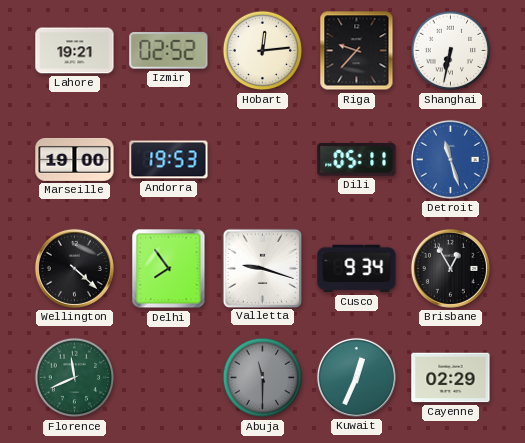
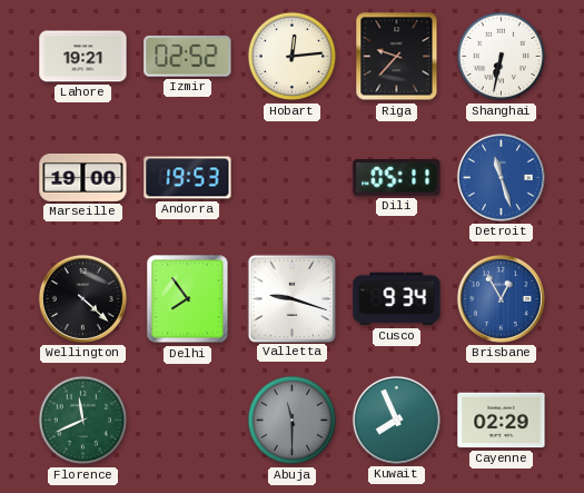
Brisbane dial: black -> blue
Kuwait: 12:34 -> 7:56
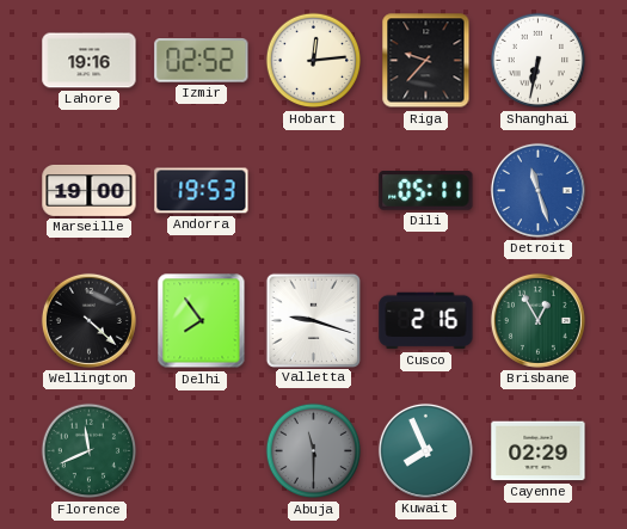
Lahore: 19:21 -> 19:16
Cusco: 9:34 -> 2:16
Brisbane dial: blue -> green
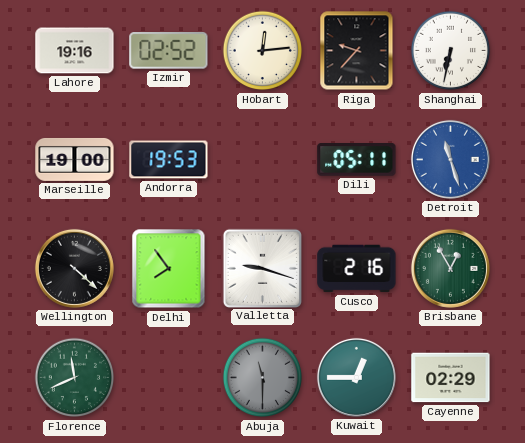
Kuwait: 7:56 -> 12:45
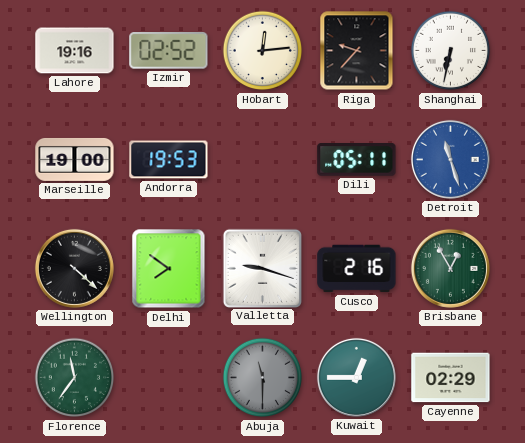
Delhi: 7:54 -> 7:51
Florence: 11:41 -> 11:36
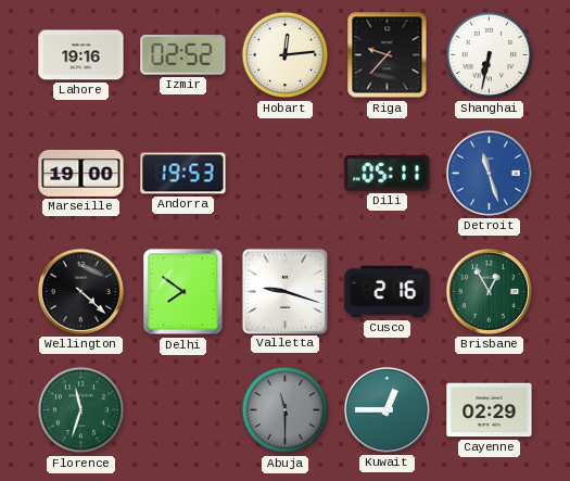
Florence: 11:36 -> 11:33
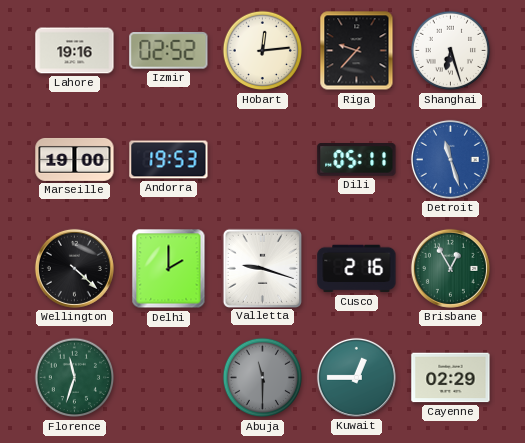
Shanghai: 6:32 -> 6:27
Delhi: 7:51 -> 2:00
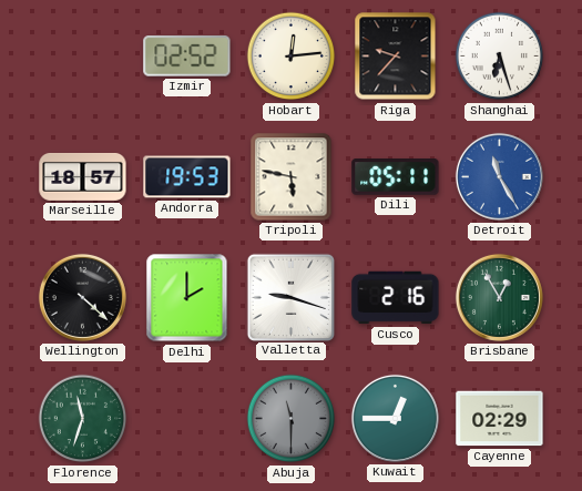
Lahore: 19:16 -> none
Marseille: 19:00 -> 18:57
Tripoli: none -> 5:47
Detroit: 11:27 -> 11:25
